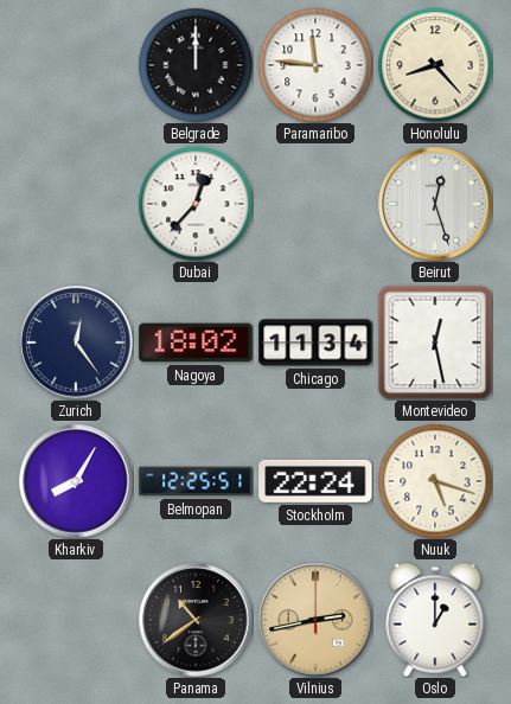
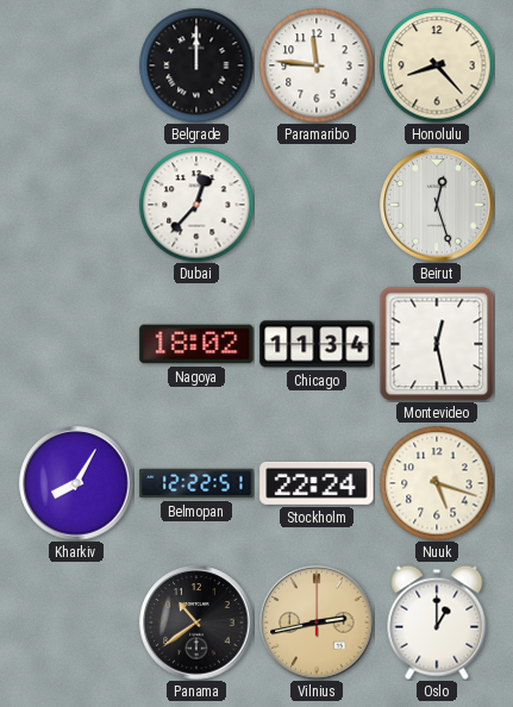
Zurich: 12:24 -> none
Belmopan: 12:25 -> 12:22
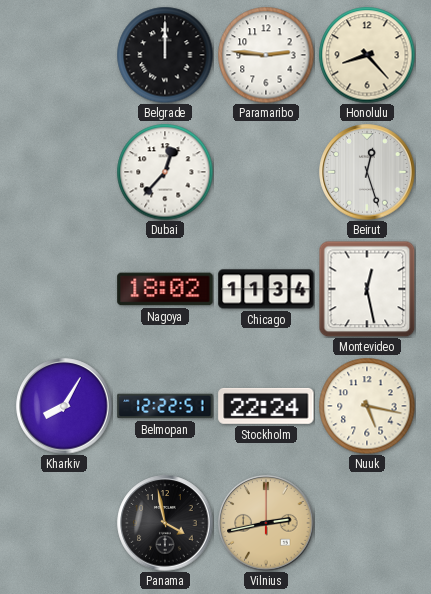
Paramaribo: 11:46 -> 2:46
Nuuk: 5:18 -> 5:17
Panama: 10:39 -> 3:58
Oslo: 1:00 -> none
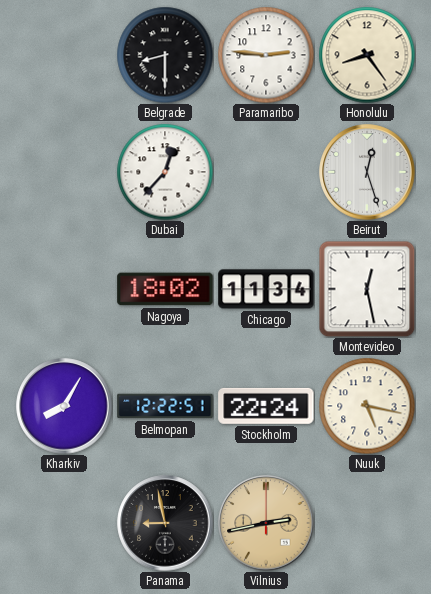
Belgrade: 12:00 -> 8:30
Honolulu: 8:23 -> 8:24
Panama: 3:58 -> 8:58
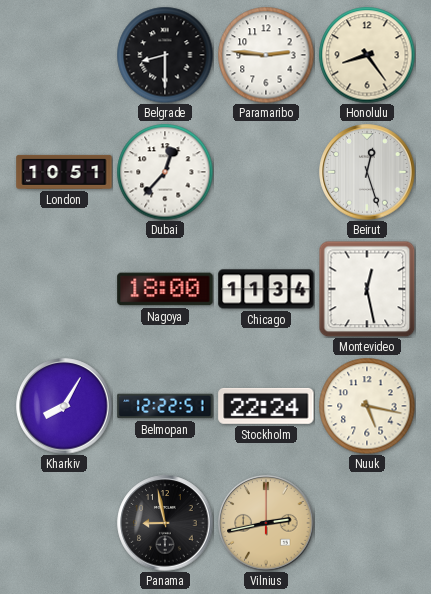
London: none -> 10:51
Nagoya: 18:02 -> 18:00
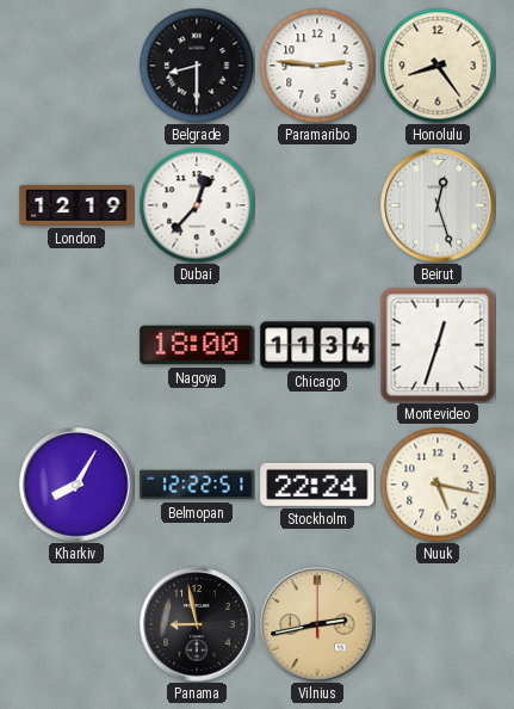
London: 10:51 -> 12:19
Montevideo: 12:28 -> 12:33
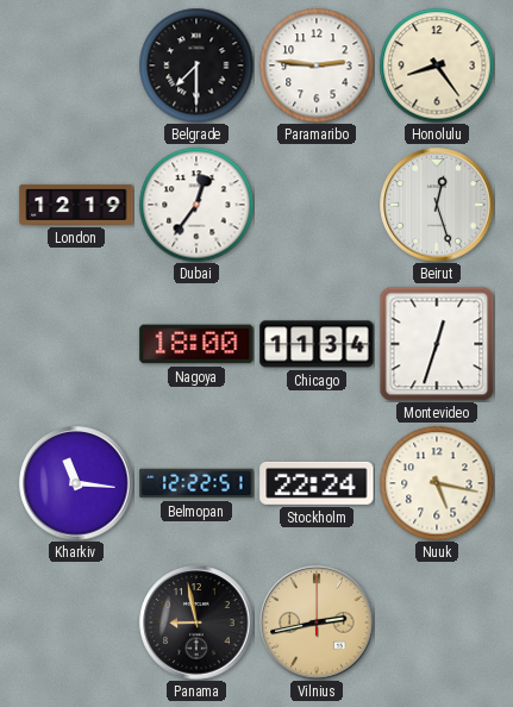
Belgrade: 8:30 -> 7:30
Dubai: 12:37 -> 12:36
Kharkiv: 8:05 -> 11:16
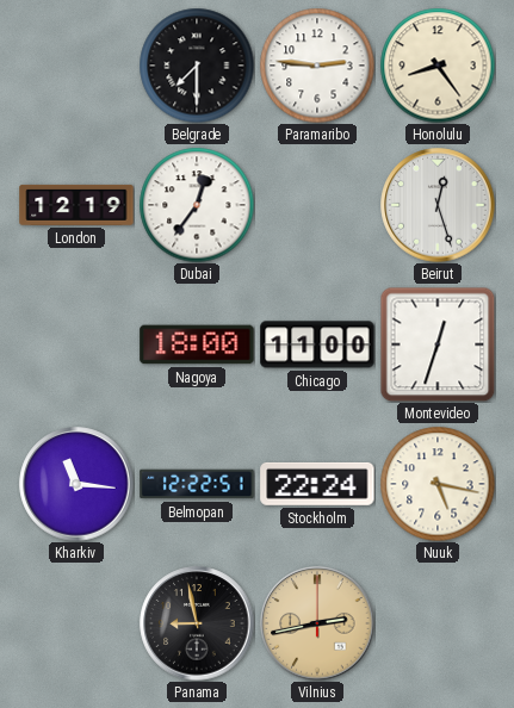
Chicago: 11:34 -> 11:00
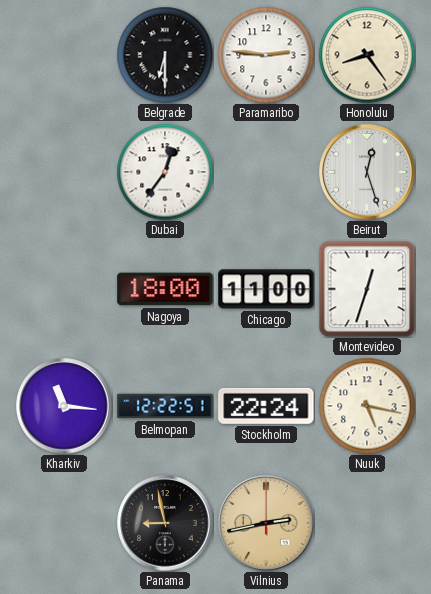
Belgrade: 7:30 -> 6:30
London: 12:19 -> none
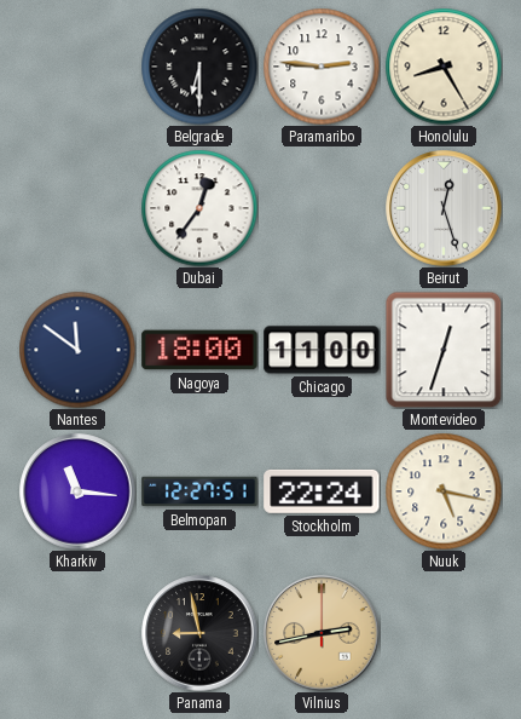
Honolulu: 8:24 -> 8:25
Nantes: none -> 11:51
Belmopan: 12:22 -> 12:27
